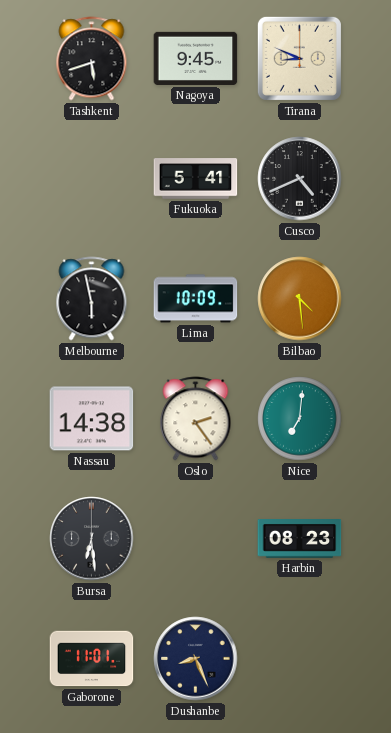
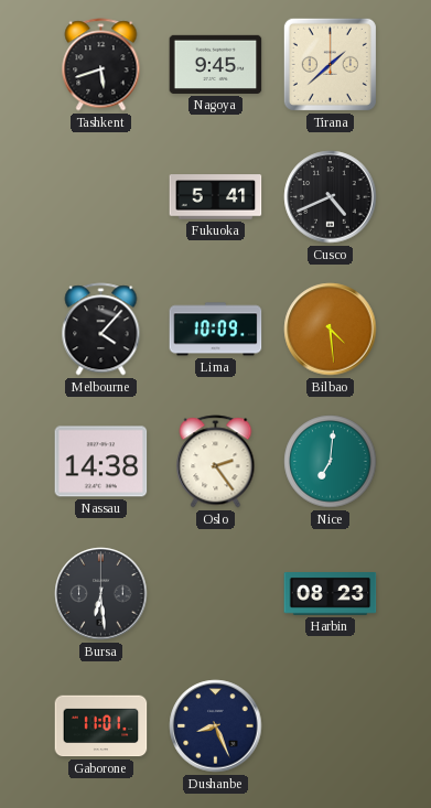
Tirana: 8:49 -> 1:38
Melbourne: 5:58 -> 4:07
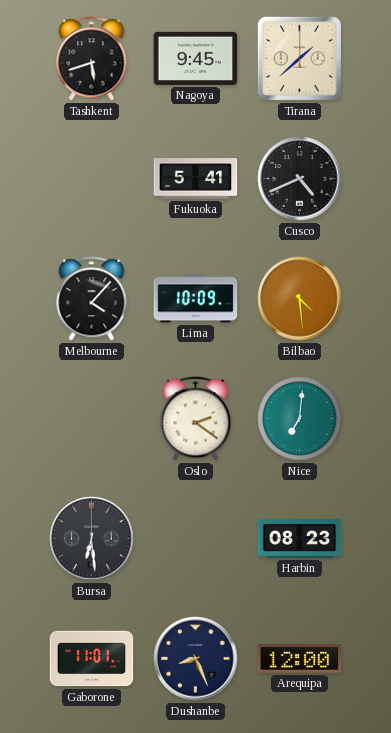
Nassau: 14:38 -> none
Oslo: 2:24 -> 2:21
Arequipa: none -> 12:00
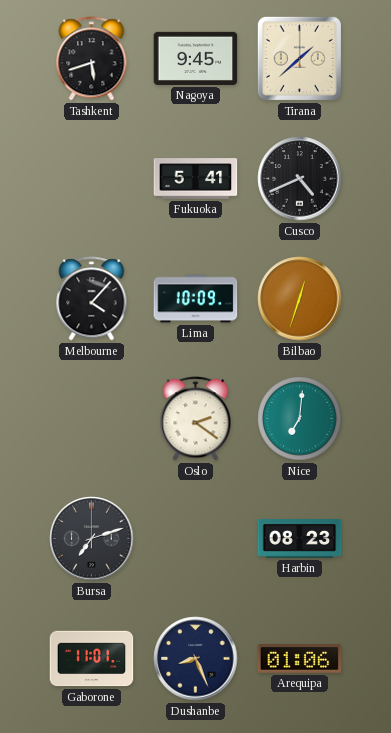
Bilbao: 4:29 -> 12:33
Bursa: 6:29 -> 7:12
Arequipa: 12:00 -> 01:06
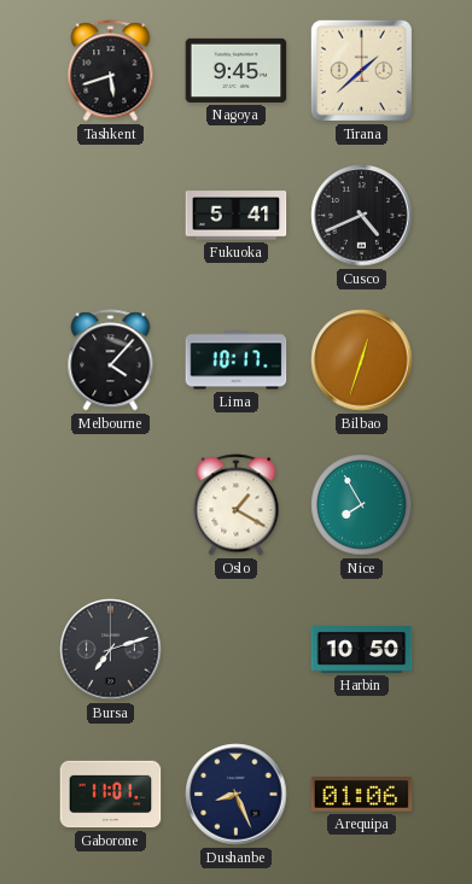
Lima: 10:09 -> 10:17
Oslo: 2:21 -> 1:20
Nice: 7:01 -> 7:55
Harbin: 08:23 -> 10:50
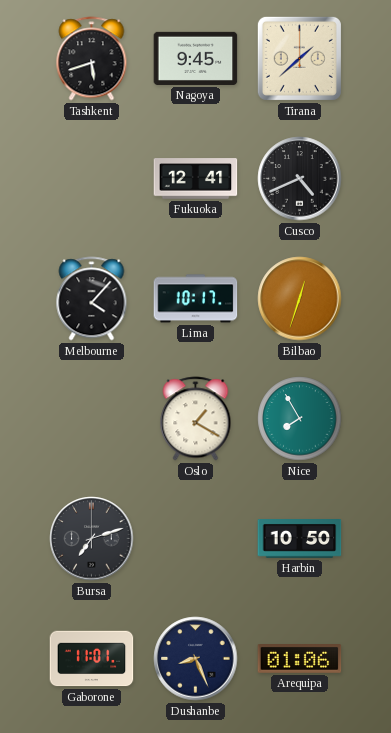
Fukuoka: 5:41 -> 12:41
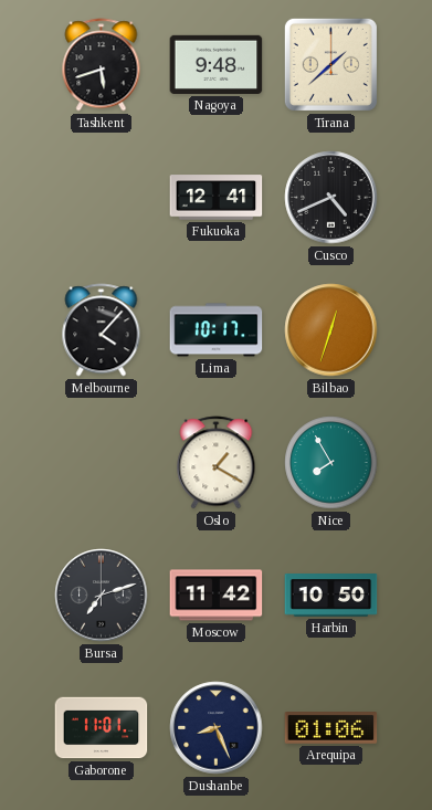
Nagoya: 9:45 -> 9:48
Moscow: none -> 11:42
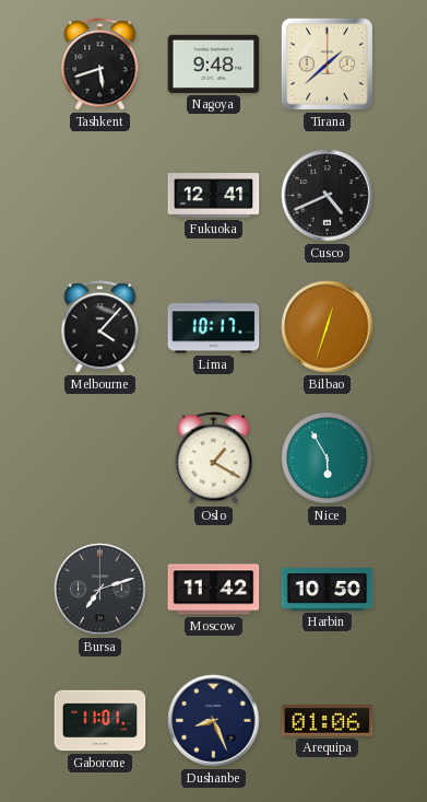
Nice: 7:55 -> 5:55
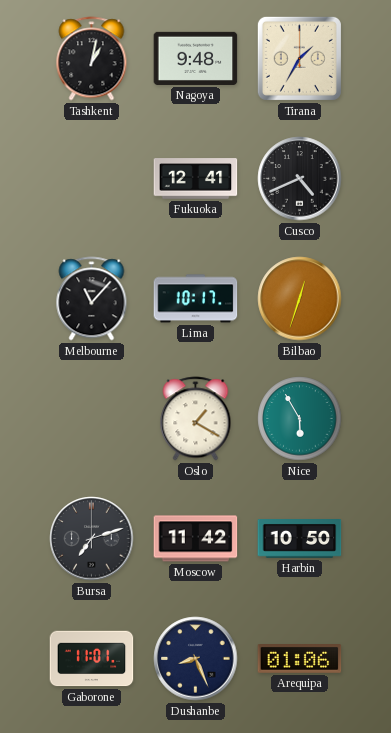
Tashkent: 5:42 -> 1:02
Tirana: 1:38 -> 1:35
Melbourne: 4:07 -> 11:07
